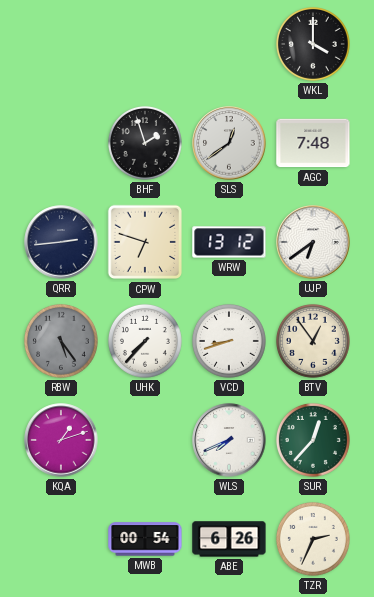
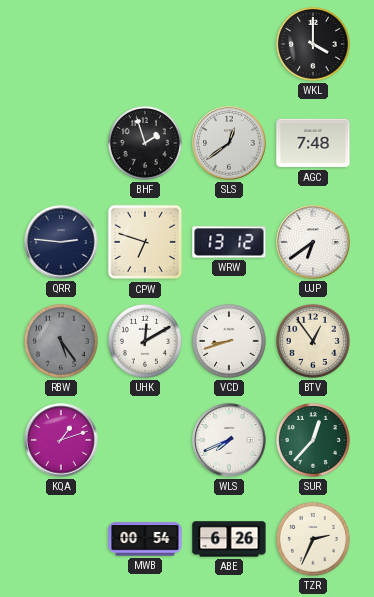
QRR: 2:44 -> 2:46
UHK: 7:37 -> 12:10
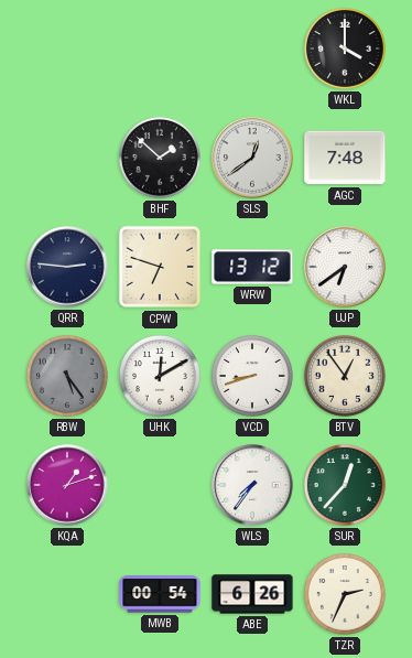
BHF: 1:57 -> 1:52
WLS: 7:41 -> 7:36
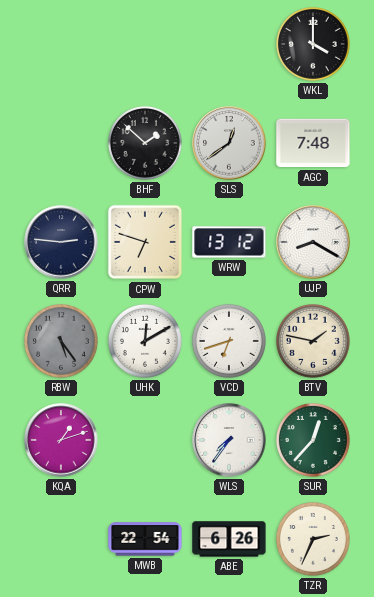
UJP: 6:39 -> 8:20
VCD: 8:42 -> 6:42
BTV: 12:54 -> 1:47
MWB: 00:54 -> 22:54
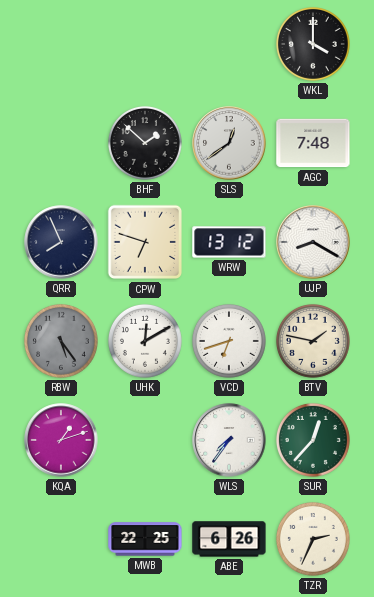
QRR: 2:46 -> 7:56
MWB: 22:54 -> 22:25
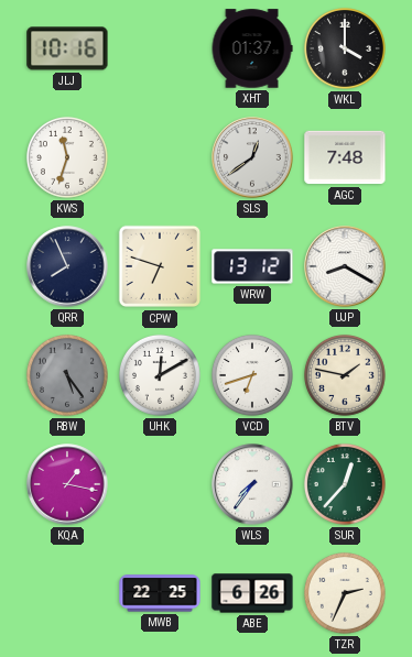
JLJ: none -> 10:16
XHT: none -> 01:37
KWS: none -> 11:33
BHF: 1:52 -> none
KQA: 1:12 -> 1:17
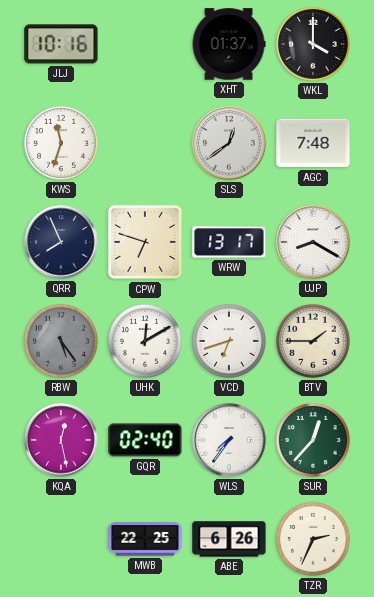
WRW: 13:12 -> 13:17
BTV: 1:47 -> 1:45
KQA: 1:17 -> 12:28
GQR: none -> 02:40
